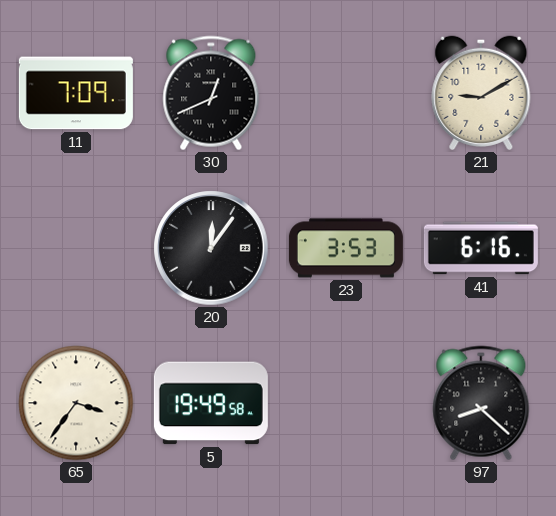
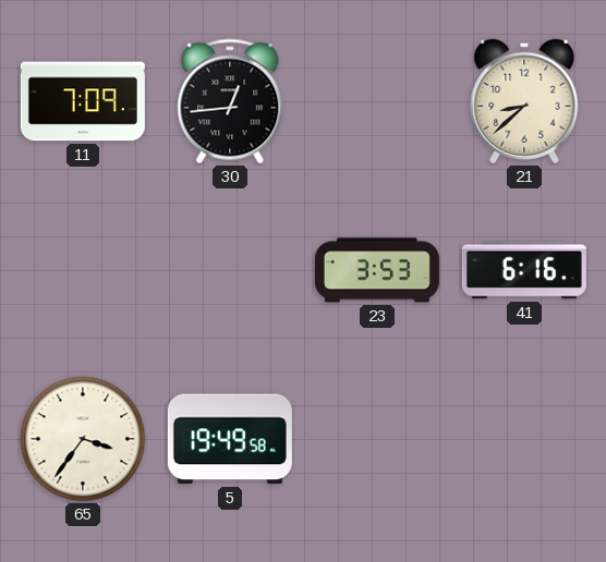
30: 12:41 -> 12:44
21: 9:10 -> 8:38
20: 12:06 -> none
97: 8:22 -> none
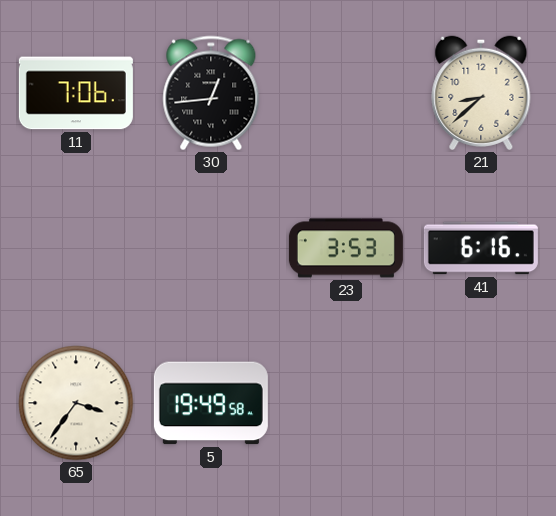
11: 7:09 -> 7:06
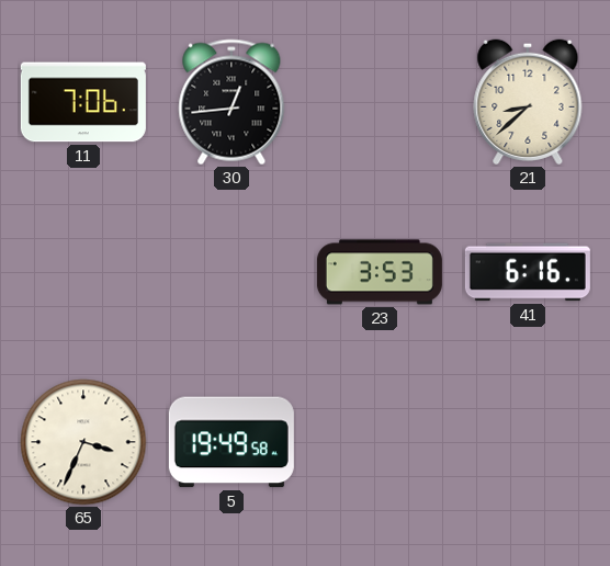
65: 3:36 -> 3:34
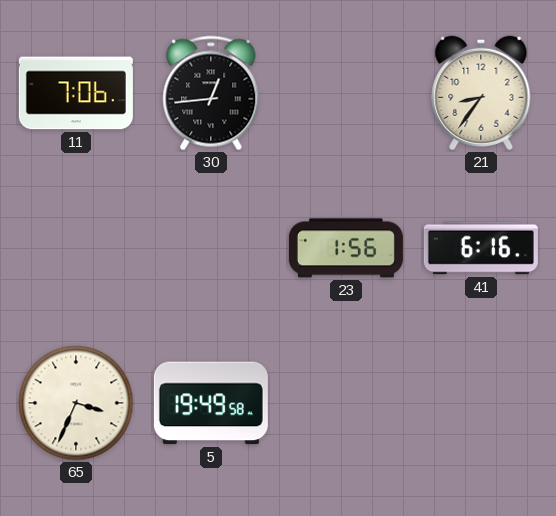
21: 8:38 -> 8:36
23: 3:53 -> 1:56
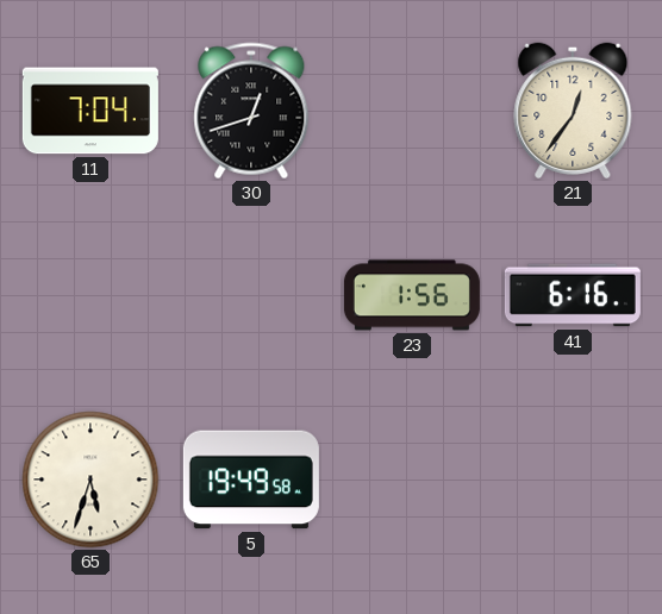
11: 7:06 -> 7:04
30: 12:44 -> 12:42
21: 8:36 -> 12:36
65: 3:34 -> 5:33
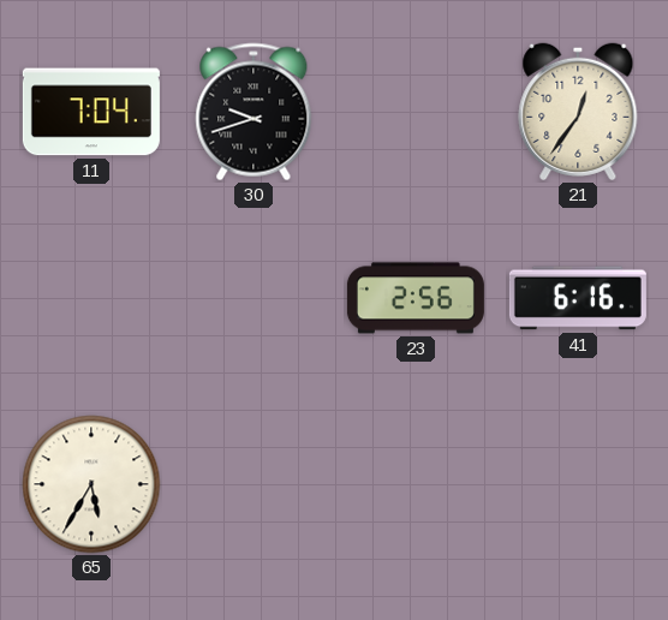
30: 12:42 -> 9:42
23: 1:56 -> 2:56
65: 5:33 -> 5:35
5: 19:49 -> none
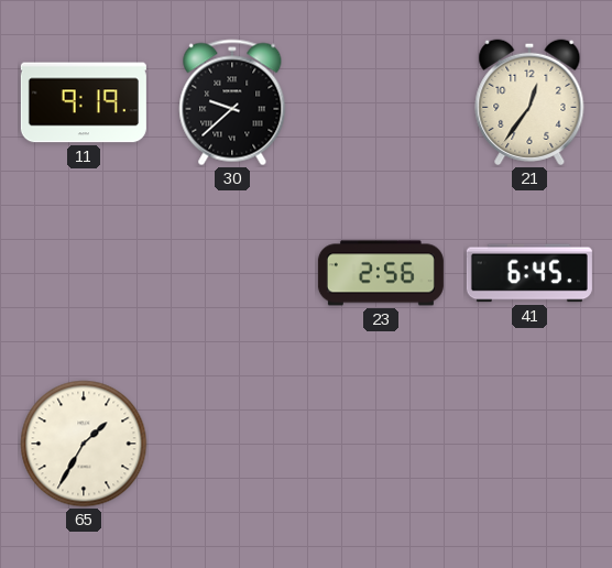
11: 7:04 -> 9:19
30: 9:42 -> 9:38
41: 6:16 -> 6:45
65: 5:35 -> 1:35
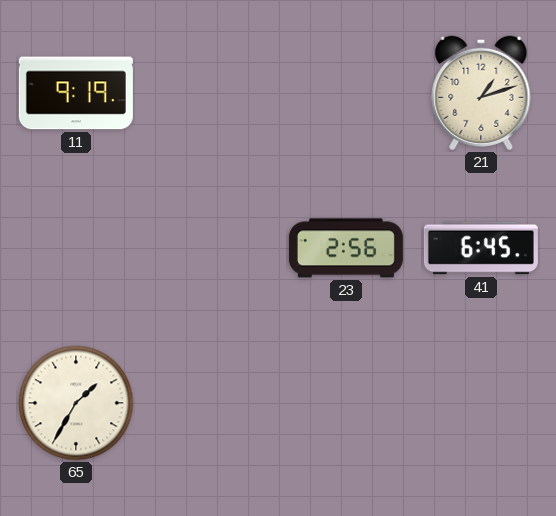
30: 9:38 -> none
21: 12:36 -> 1:12
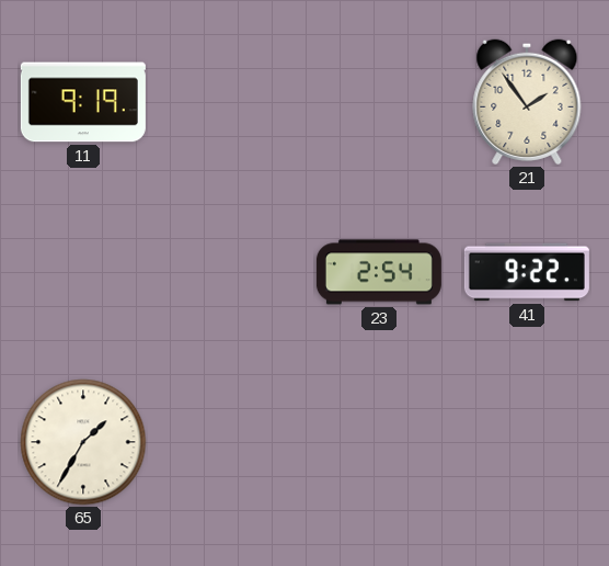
21: 1:12 -> 1:54
23: 2:56 -> 2:54
41: 6:45 -> 9:22
